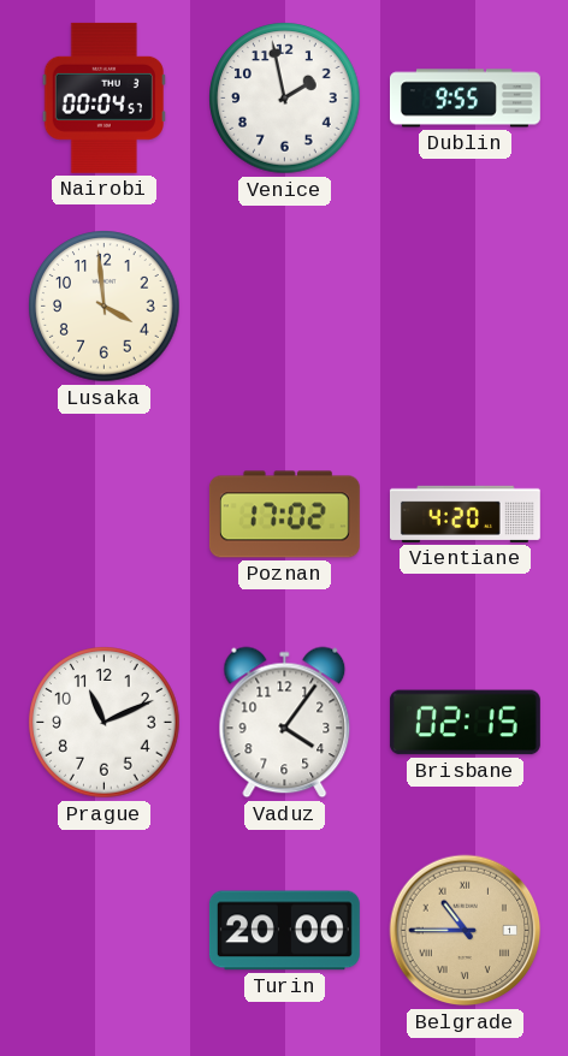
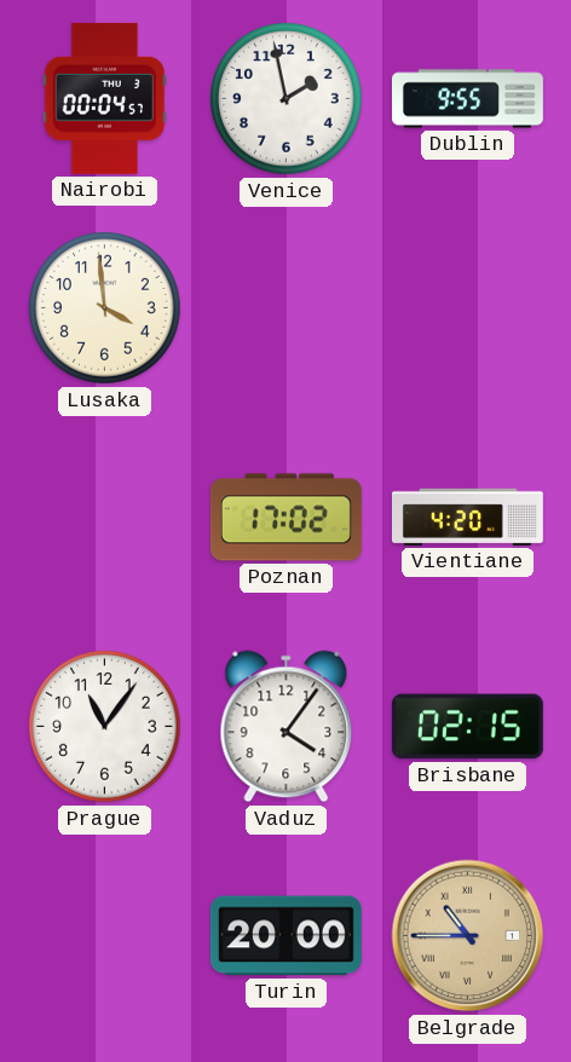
Prague: 11:11 -> 11:06
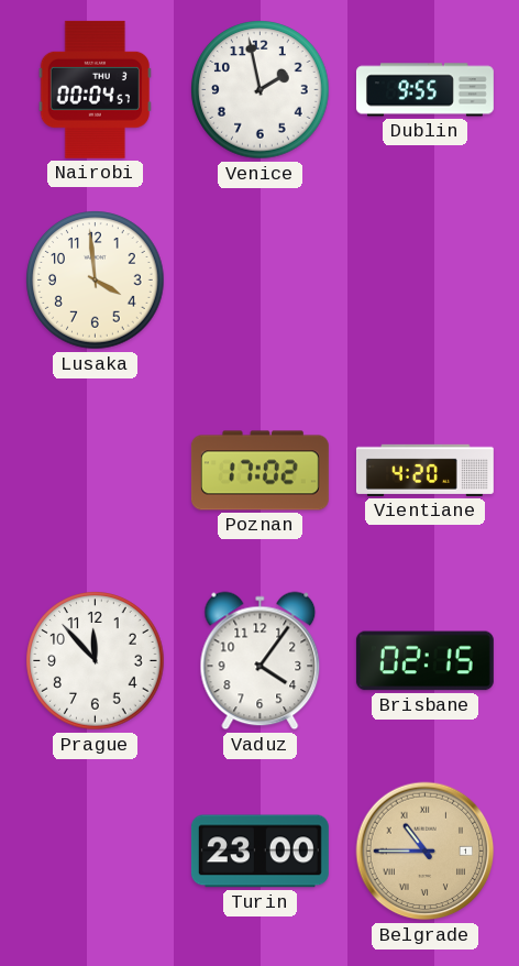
Prague: 11:06 -> 11:53
Turin: 20:00 -> 23:00
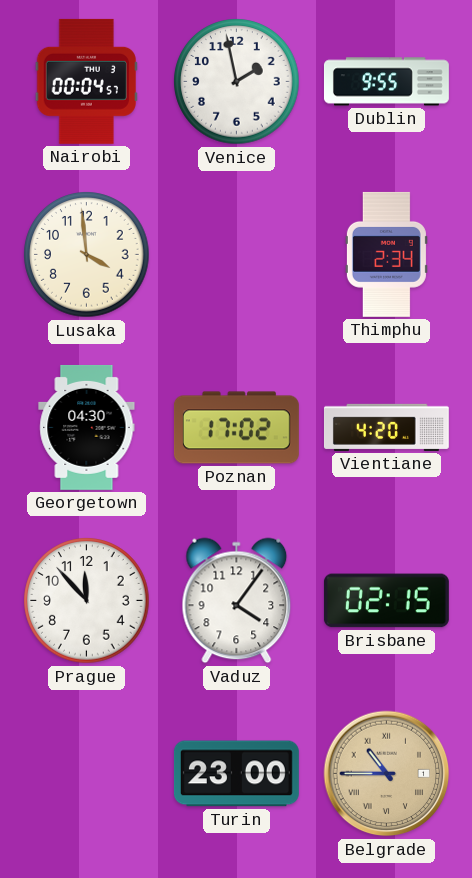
Thimphu: none -> 2:34
Georgetown: none -> 04:30
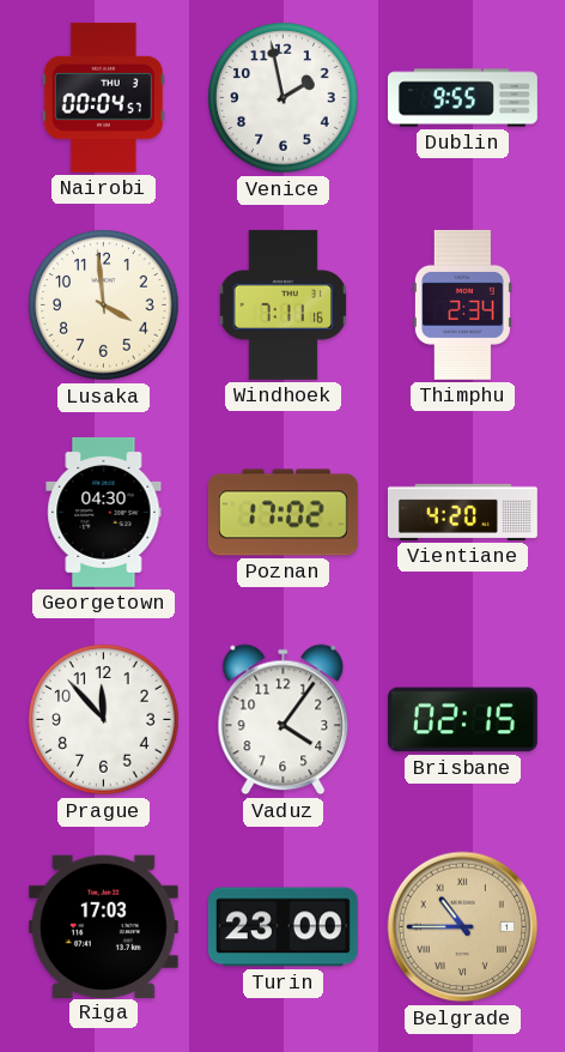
Windhoek: none -> 7:11
Riga: none -> 17:03
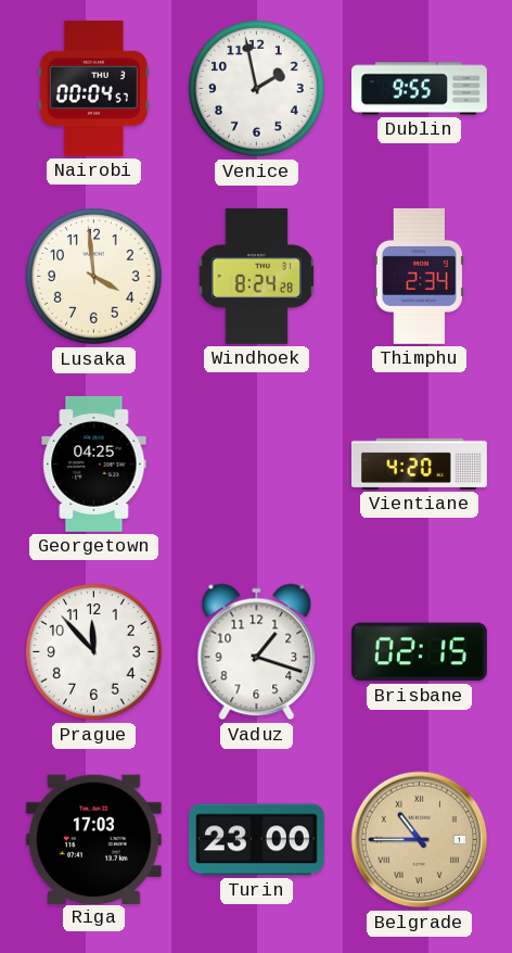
Windhoek: 7:11 -> 8:24
Georgetown: 04:30 -> 04:25
Poznan: 17:02 -> none
Vaduz: 4:06 -> 1:18
